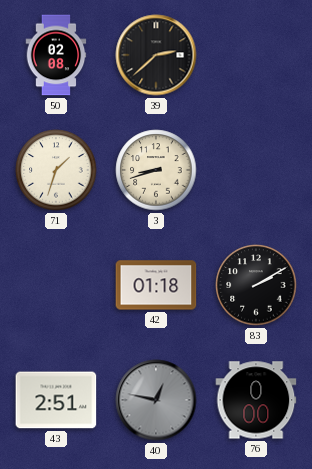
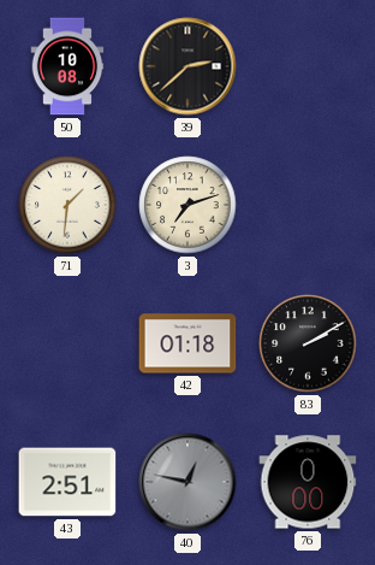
50: 02:08 -> 10:08
71: 1:33 -> 1:31
3: 8:42 -> 7:12
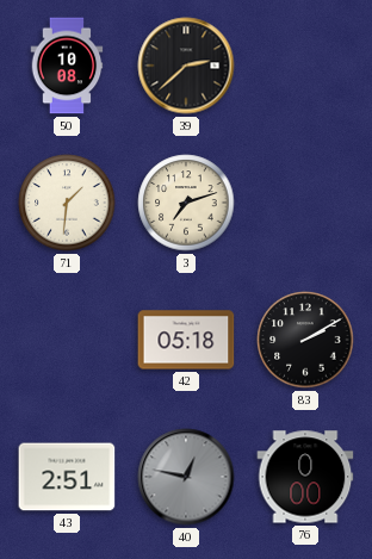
42: 01:18 -> 05:18
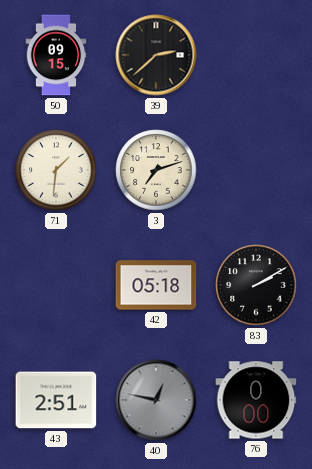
50: 10:08 -> 09:15
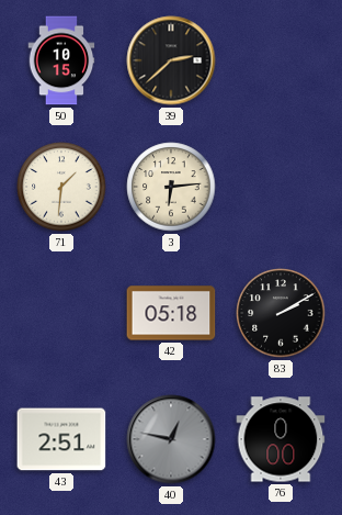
50: 09:15 -> 10:15
3: 7:12 -> 6:14
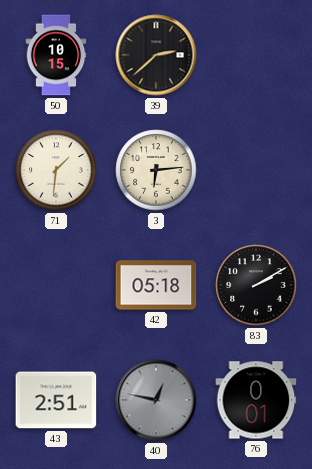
76: 0:00 -> 0:01
